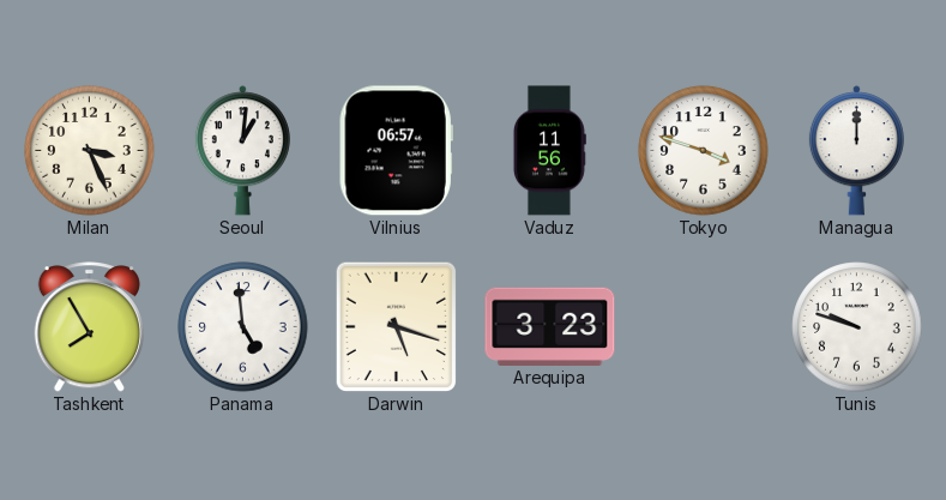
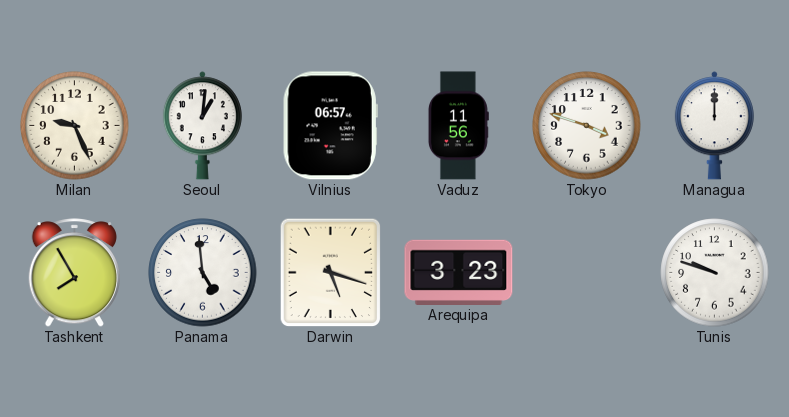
Milan: 3:26 -> 9:26
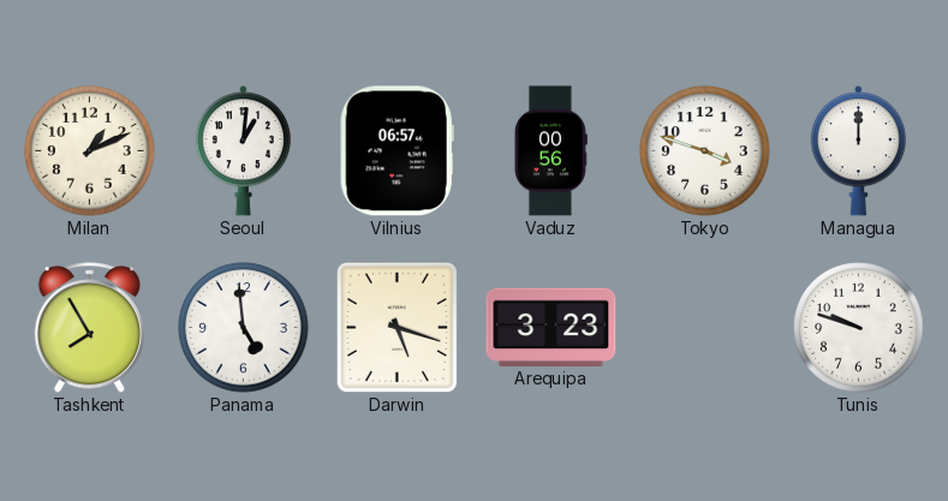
Milan: 9:26 -> 1:11
Vaduz: 11:56 -> 00:56
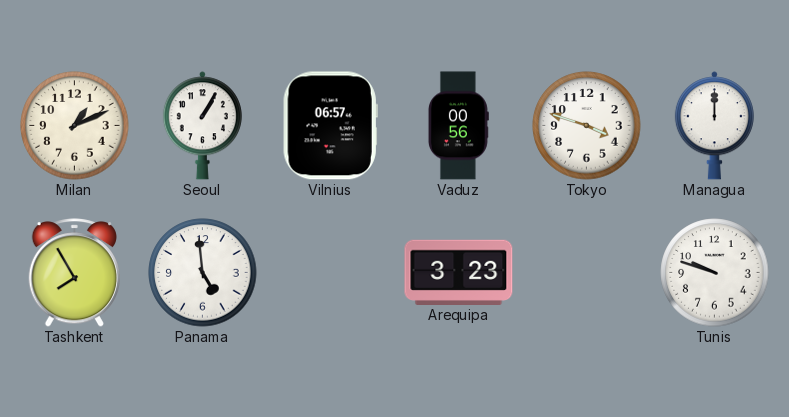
Seoul: 1:01 -> 1:05
Darwin: 5:18 -> none
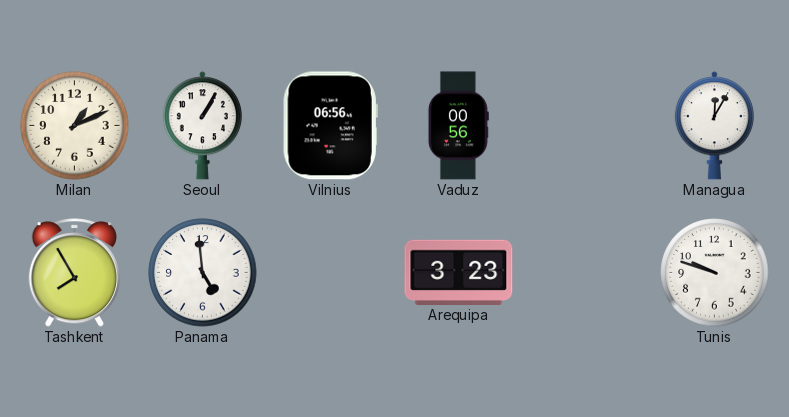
Vilnius: 06:57 -> 06:56
Tokyo: 3:48 -> none
Managua: 12:00 -> 12:05
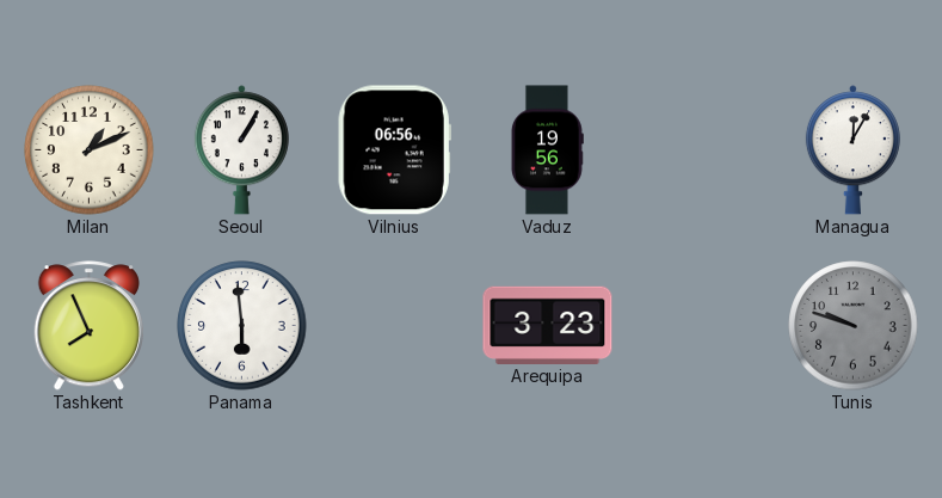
Vaduz: 00:56 -> 19:56
Tashkent: 7:55 -> 7:56
Panama: 4:59 -> 5:59
Tunis dial: white -> grey
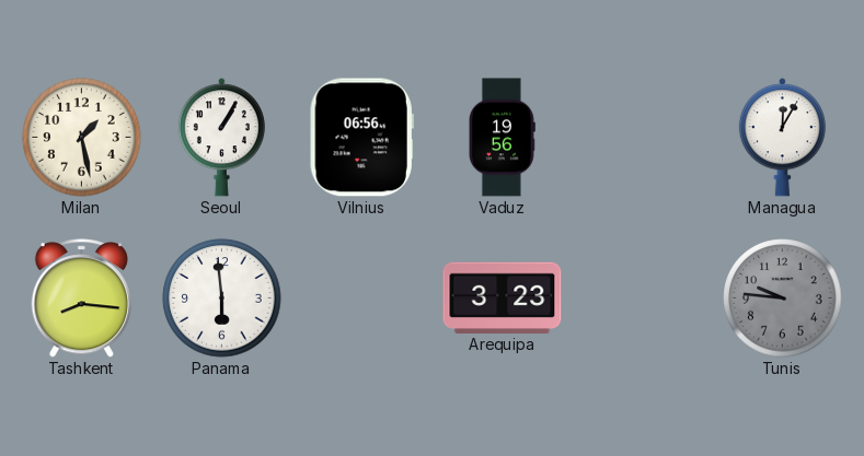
Milan: 1:11 -> 1:28
Tashkent: 7:56 -> 8:16
Tunis: 9:48 -> 9:46
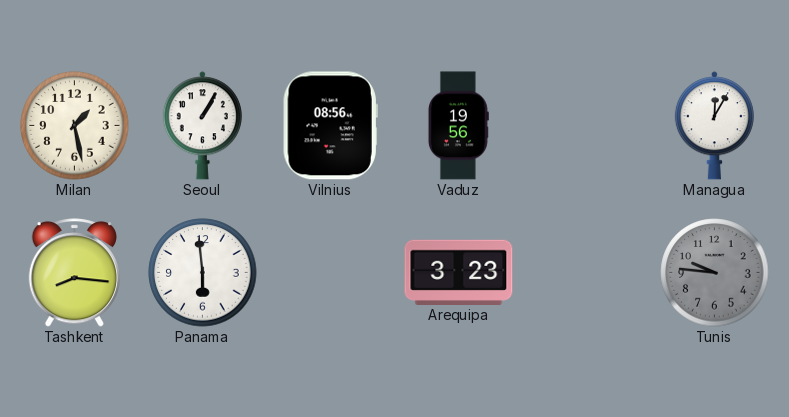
Vilnius: 06:56 -> 08:56
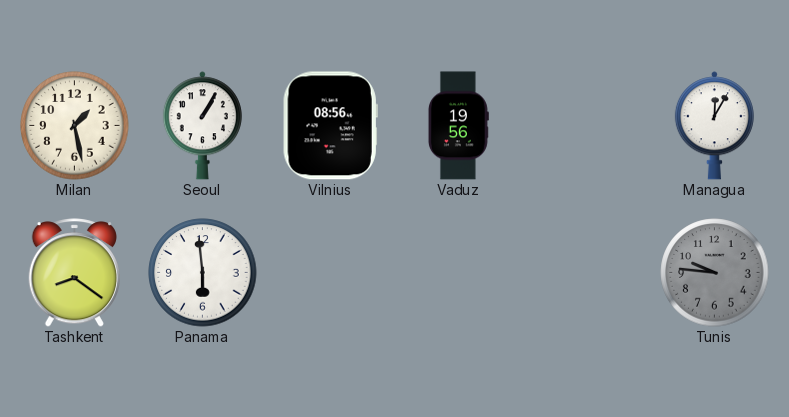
Tashkent: 8:16 -> 8:21
Arequipa: 3:23 -> none
